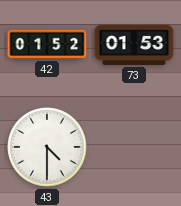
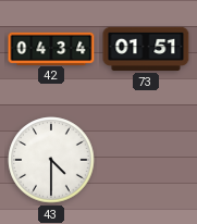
42: 01:52 -> 04:34
73: 01:53 -> 01:51
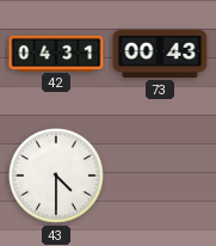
42: 04:34 -> 04:31
73: 01:51 -> 00:43
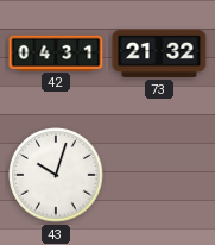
73: 00:43 -> 21:32
43: 4:30 -> 10:03
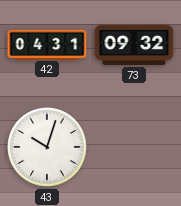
73: 21:32 -> 09:32
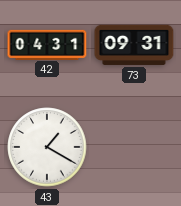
73: 09:32 -> 09:31
43: 10:03 -> 1:20
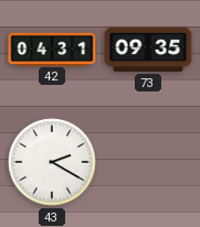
73: 09:31 -> 09:35
43: 1:20 -> 2:20
